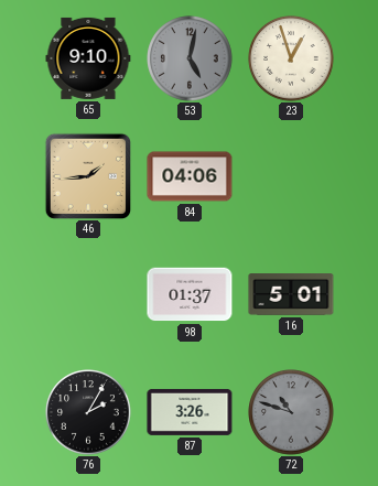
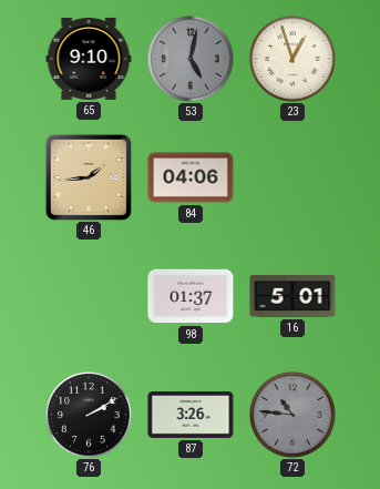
76: 2:05 -> 2:10
72: 10:48 -> 10:46
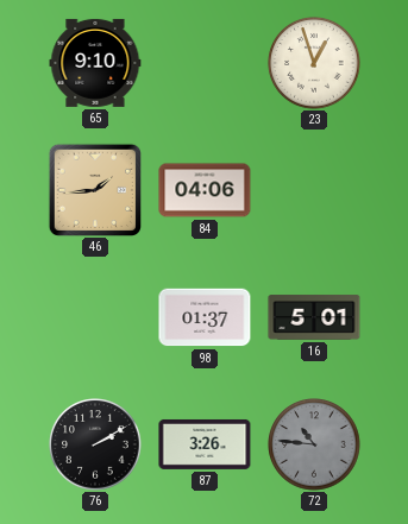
53: 5:02 -> none
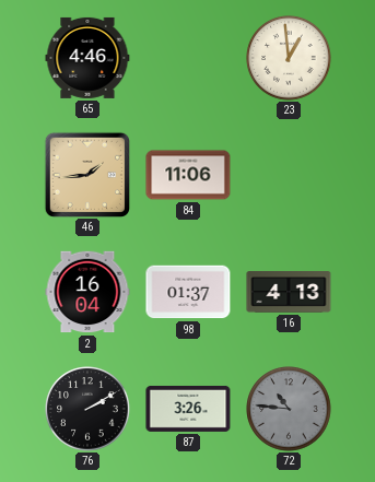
65: 9:10 -> 4:46
23: 12:57 -> 12:59
84: 04:06 -> 11:06
2: none -> 16:04
16: 5:01 -> 4:13
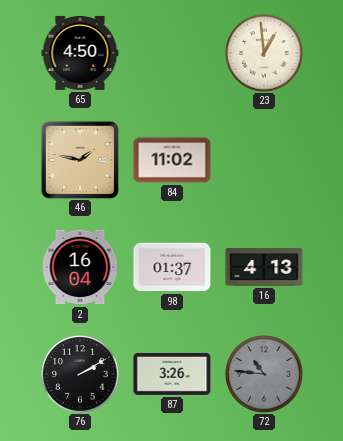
65: 4:46 -> 4:50
46: 1:44 -> 1:47
84: 11:06 -> 11:02
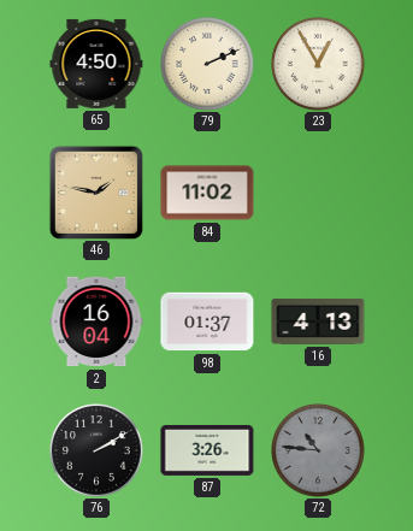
79: none -> 2:11
23: 12:59 -> 12:55
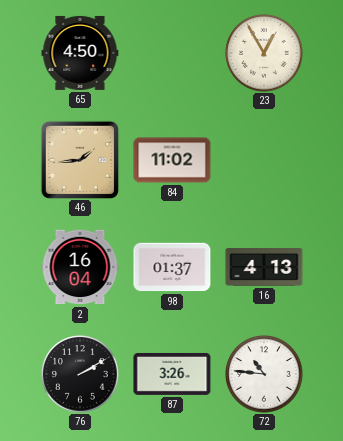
79: 2:11 -> none
46: 1:47 -> 1:44
72 dial: grey -> white
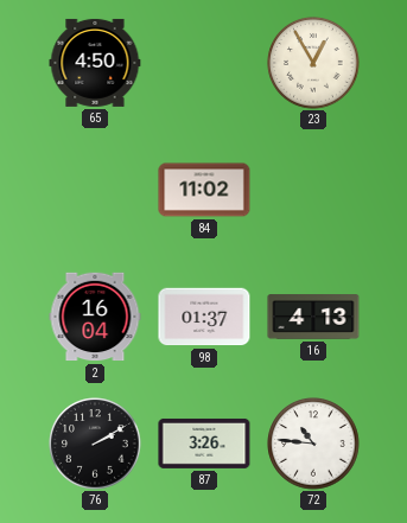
46: 1:44 -> none
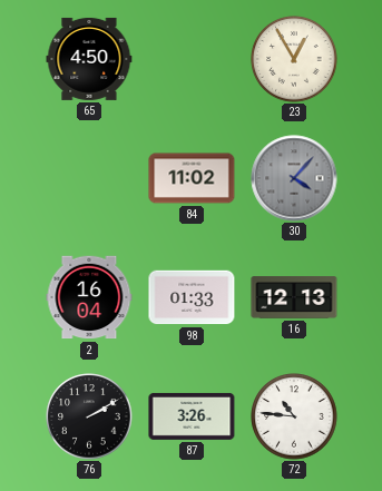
30: none -> 4:07
98: 01:37 -> 01:33
16: 4:13 -> 12:13
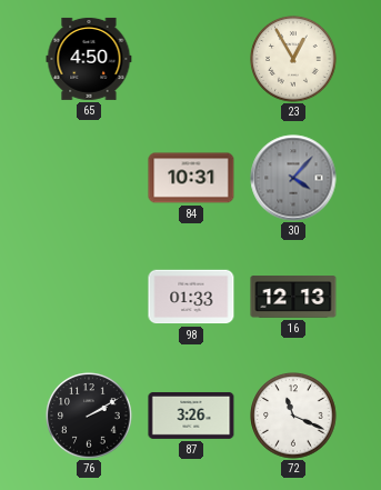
84: 11:02 -> 10:31
2: 16:04 -> none
72: 10:46 -> 11:19
